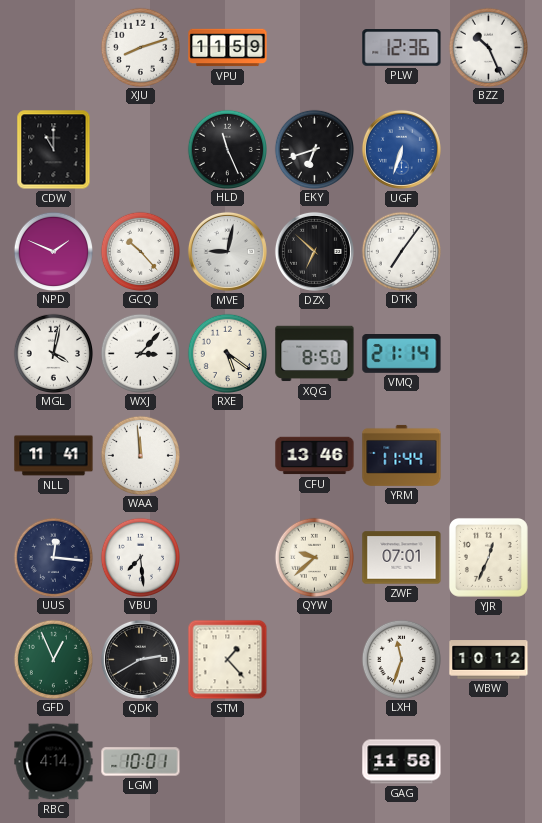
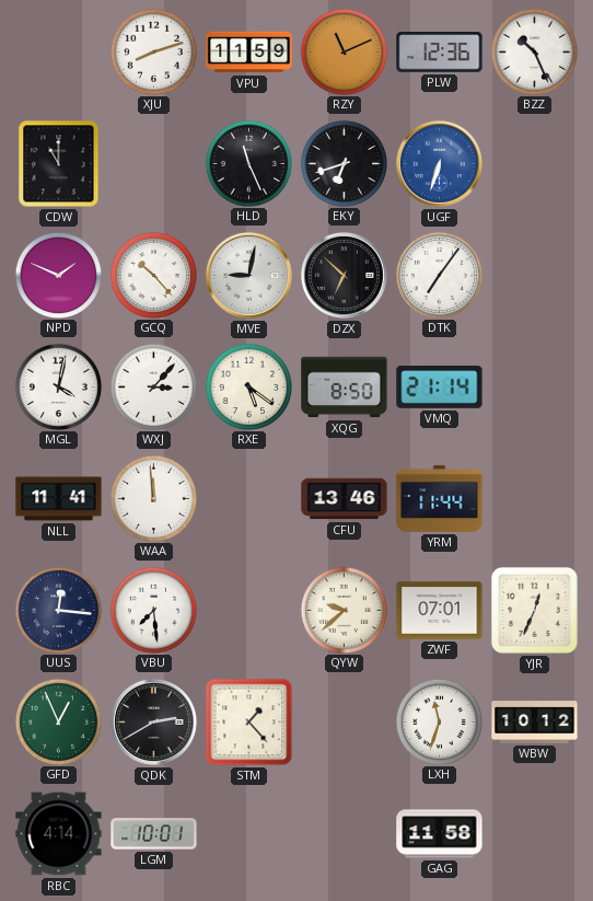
RZY: none -> 11:11
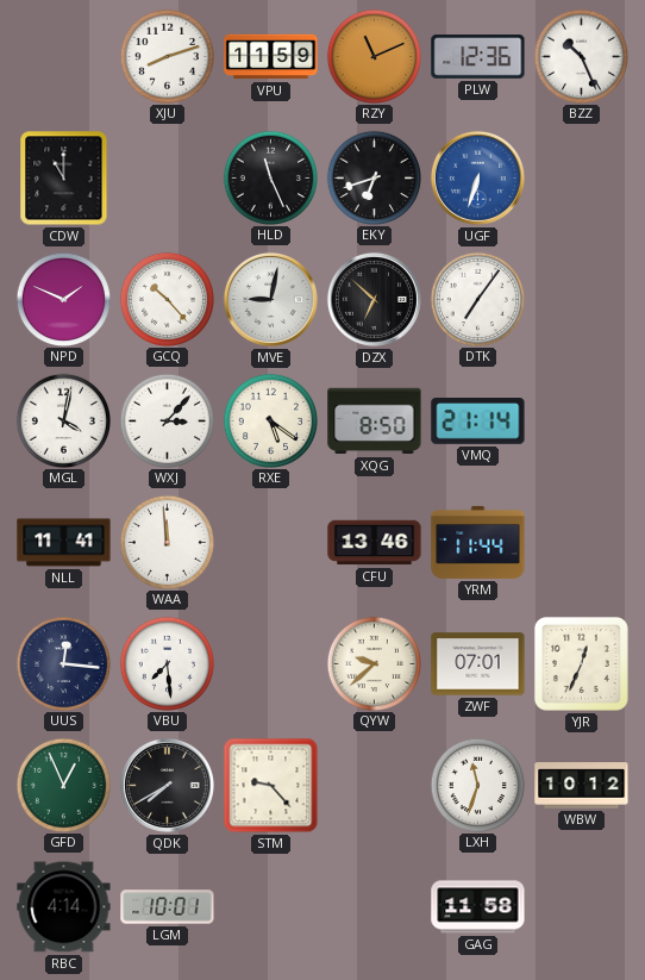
QDK: 2:40 -> 7:40
STM: 1:23 -> 9:23
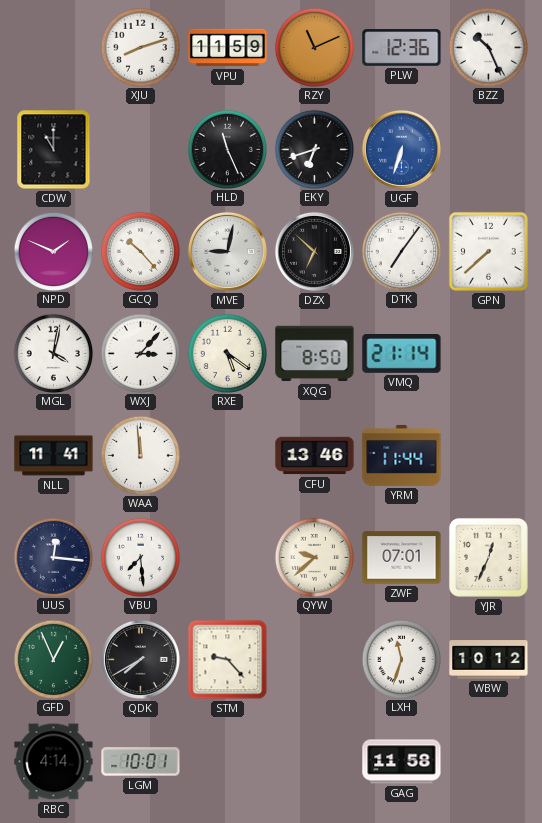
GPN: none -> 7:38
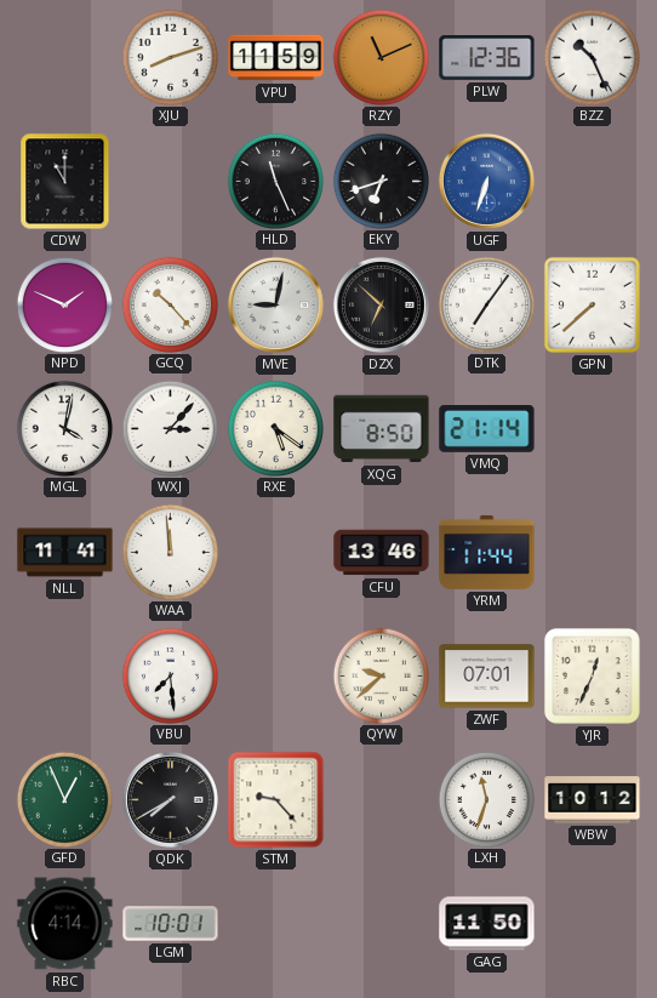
UUS: 12:16 -> none
GAG: 11:58 -> 11:50
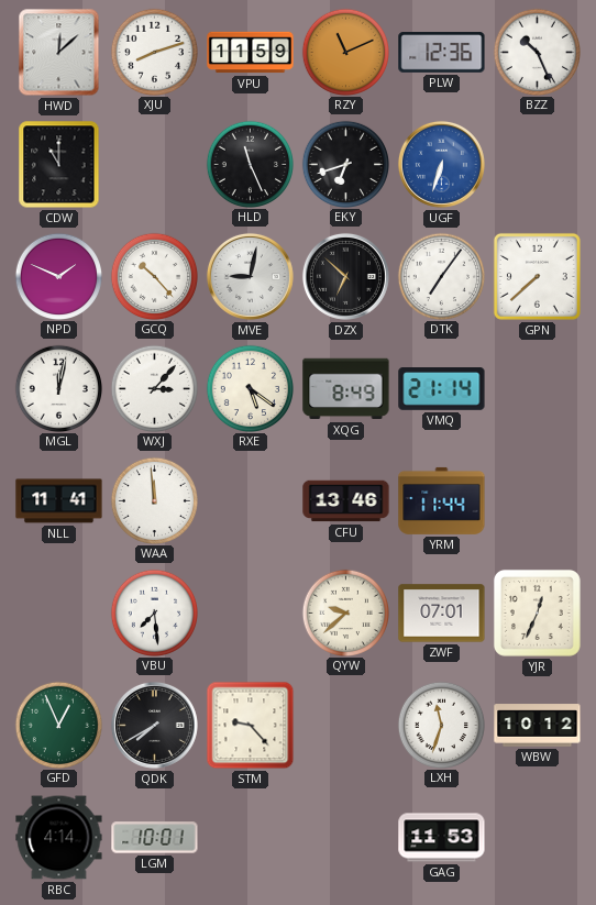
HWD: none -> 12:08
MGL: 4:02 -> 12:02
XQG: 8:50 -> 8:49
GAG: 11:50 -> 11:53
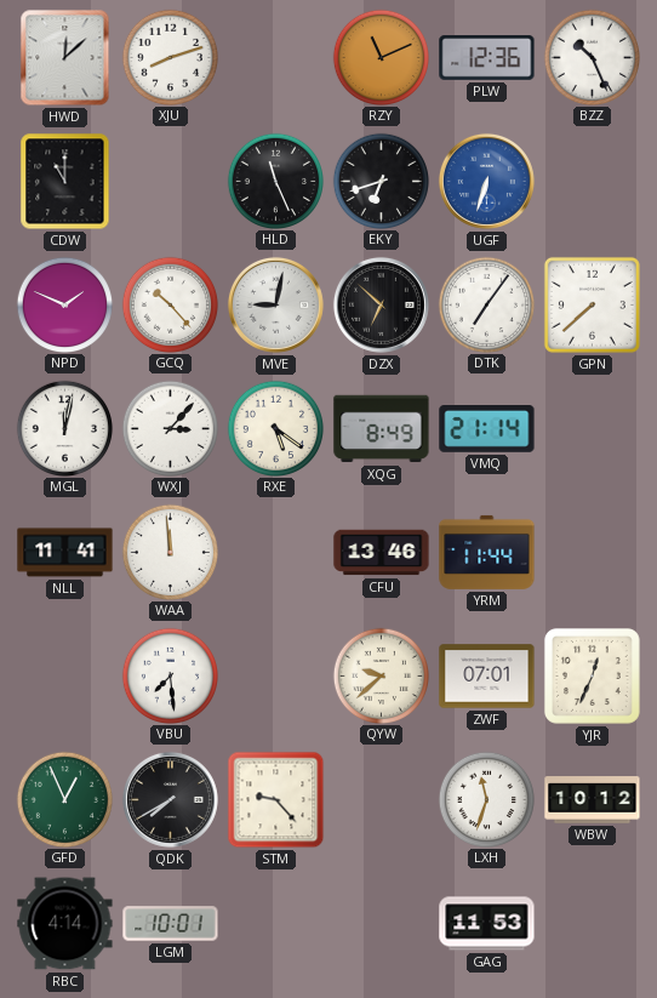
VPU: 11:59 -> none
